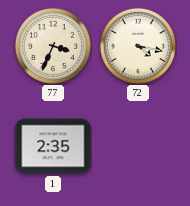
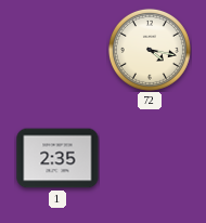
77: 3:34 -> none
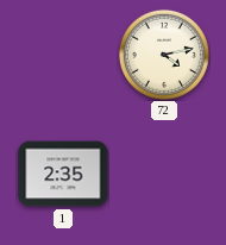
72: 4:17 -> 4:13
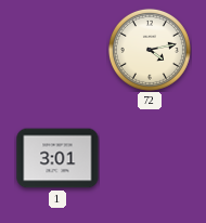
1: 2:35 -> 3:01
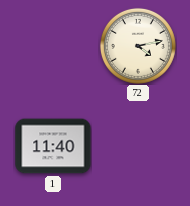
1: 3:01 -> 11:40
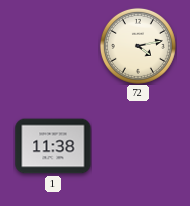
1: 11:40 -> 11:38
